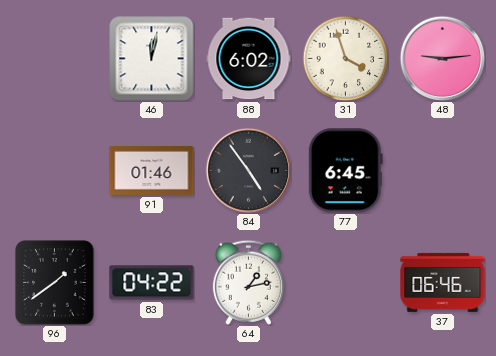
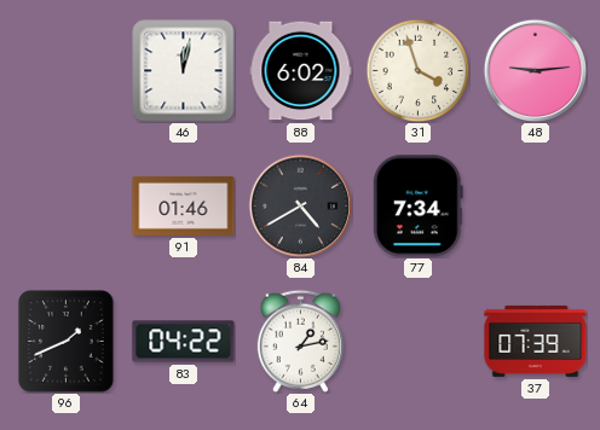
84: 4:54 -> 4:40
77: 6:45 -> 7:34
96: 1:39 -> 1:41
37: 06:46 -> 07:39
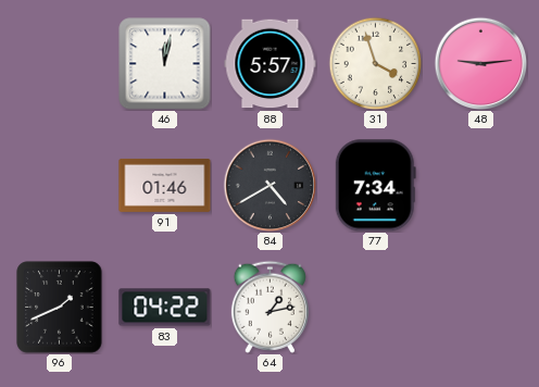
88: 6:02 -> 5:57
37: 07:39 -> none
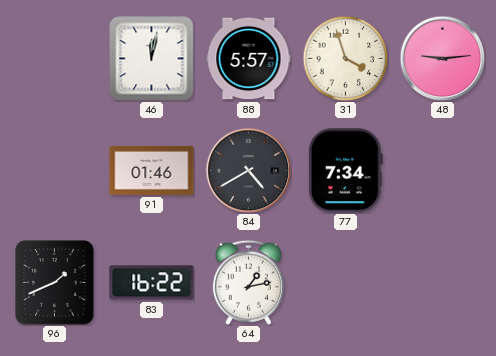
83: 04:22 -> 16:22
